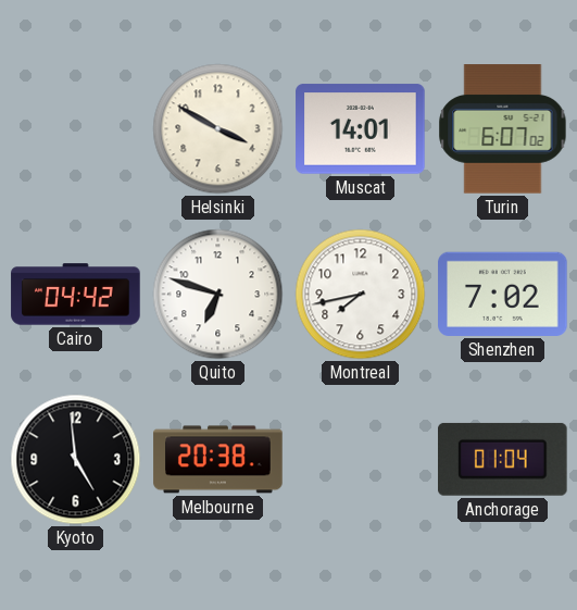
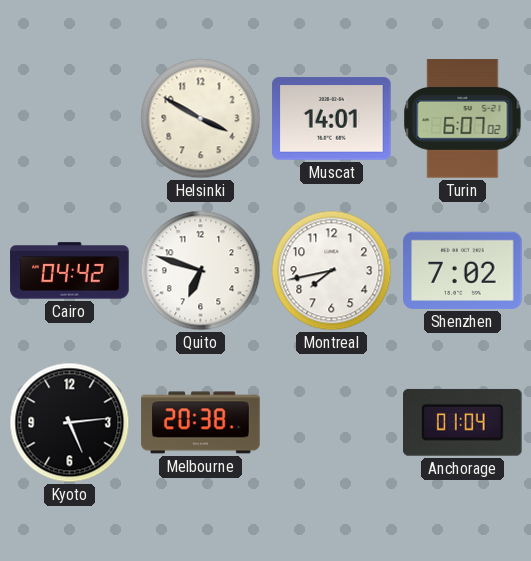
Kyoto: 4:59 -> 5:14
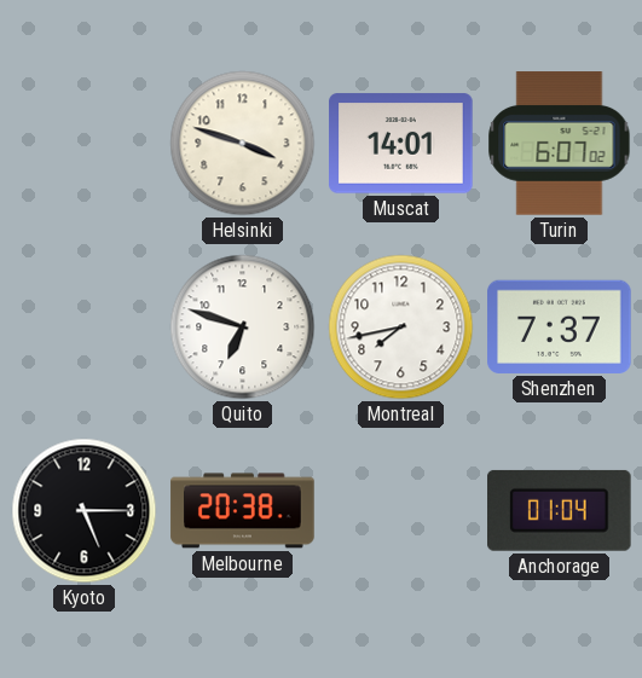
Helsinki: 3:50 -> 3:48
Cairo: 04:42 -> none
Shenzhen: 7:02 -> 7:37
Kyoto: 5:14 -> 5:15
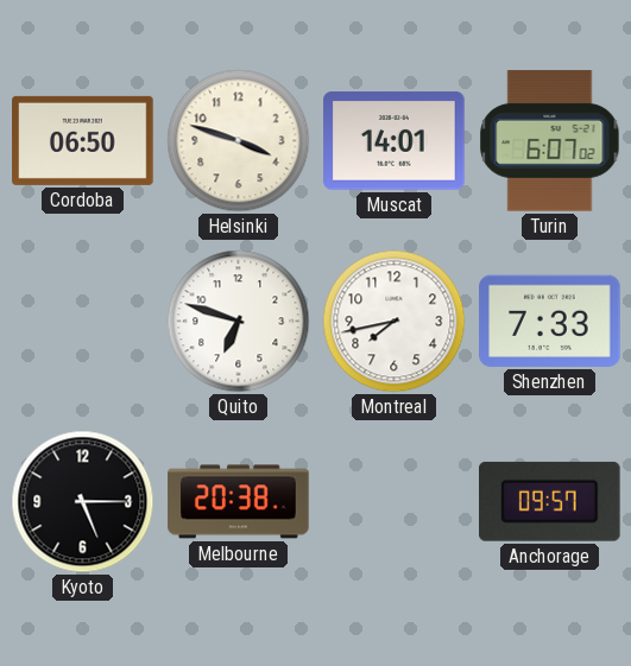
Cordoba: none -> 06:50
Shenzhen: 7:37 -> 7:33
Anchorage: 01:04 -> 09:57
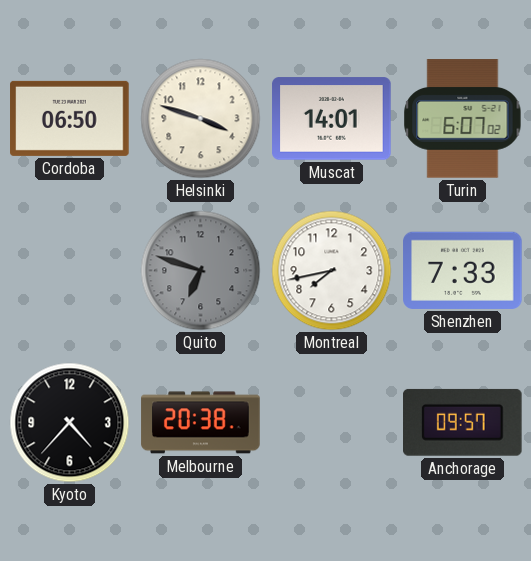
Quito dial: white -> grey
Kyoto: 5:15 -> 4:37
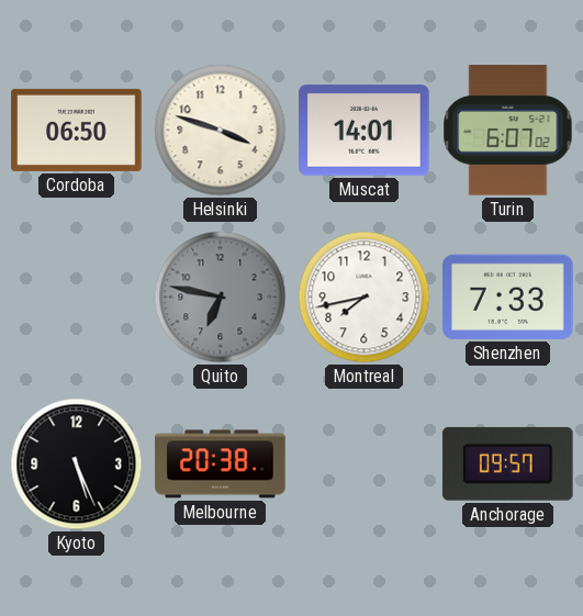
Quito: 6:48 -> 6:47
Kyoto: 4:37 -> 5:26
